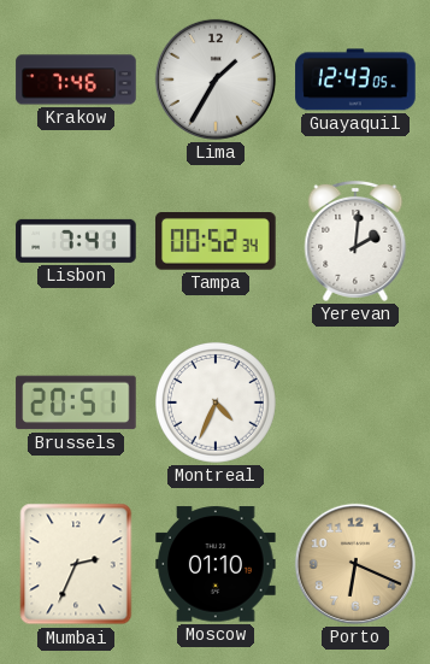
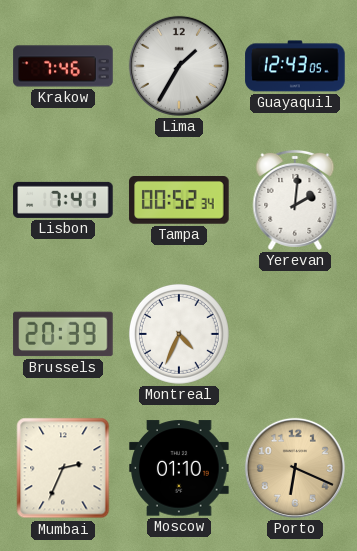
Brussels: 20:51 -> 20:39
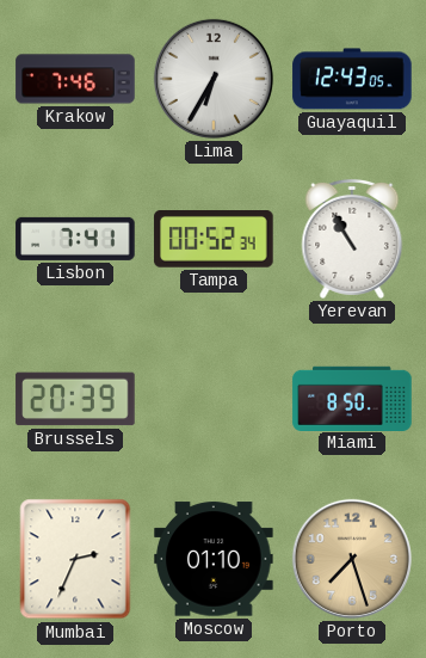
Lima: 1:35 -> 6:35
Yerevan: 2:01 -> 10:55
Montreal: 4:34 -> none
Miami: none -> 8:50
Porto: 6:19 -> 7:27
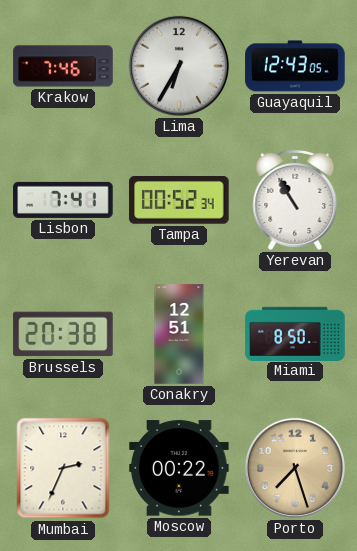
Brussels: 20:39 -> 20:38
Conakry: none -> 12:51
Moscow: 01:10 -> 00:22
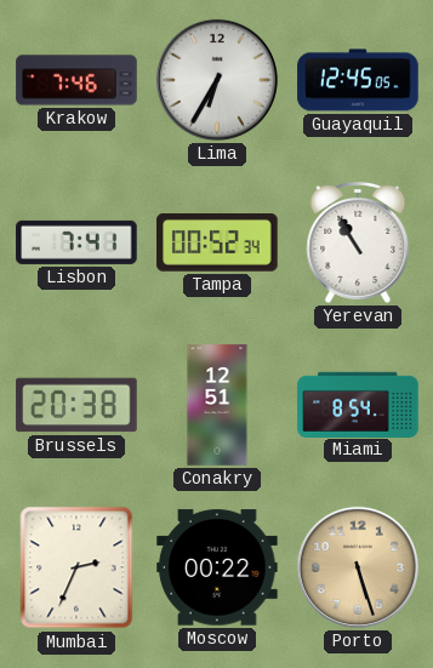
Guayaquil: 12:43 -> 12:45
Miami: 8:50 -> 8:54
Porto: 7:27 -> 5:27
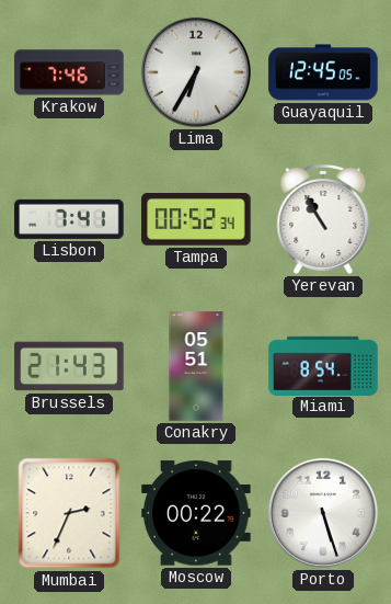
Brussels: 20:38 -> 21:43
Conakry: 12:51 -> 05:51
Porto dial: champagne -> white
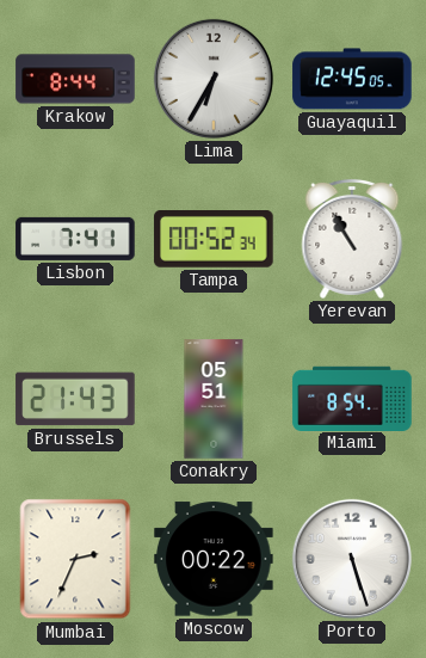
Krakow: 7:46 -> 8:44
